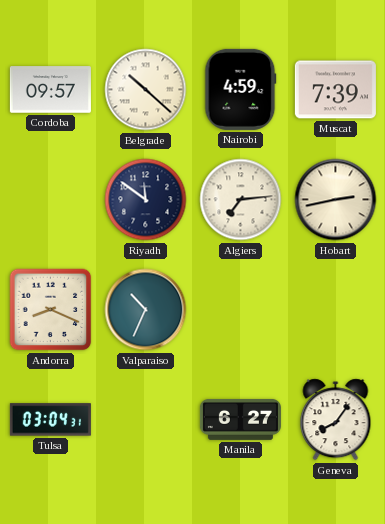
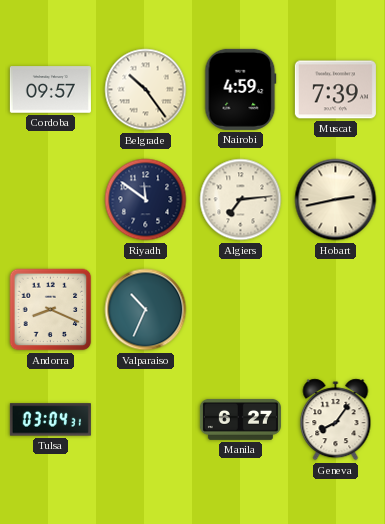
Belgrade: 10:22 -> 10:24
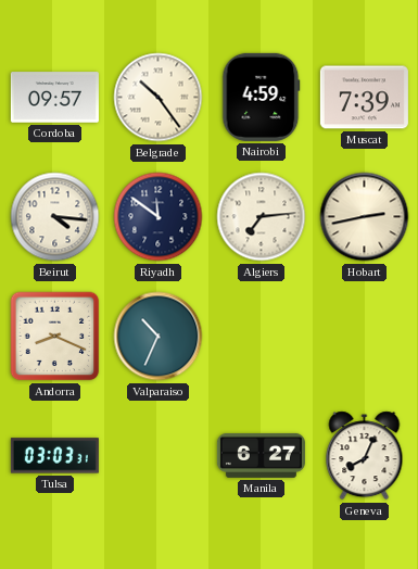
Beirut: none -> 4:16
Tulsa: 03:04 -> 03:03
Geneva: 8:06 -> 8:04
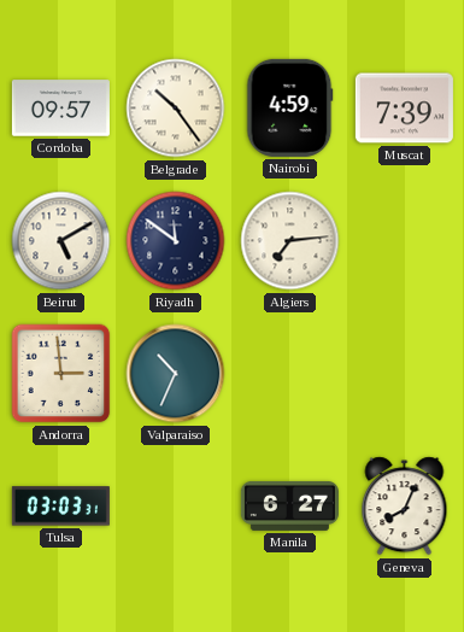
Beirut: 4:16 -> 5:10
Hobart: 2:43 -> none
Andorra: 8:19 -> 2:59
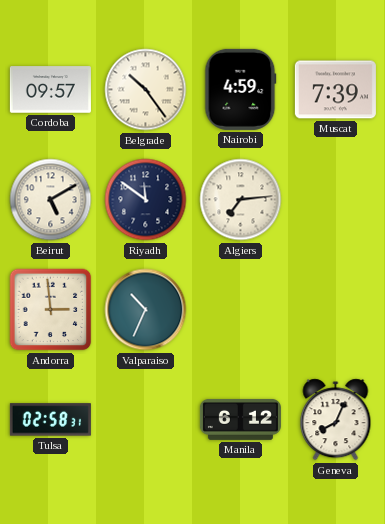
Tulsa: 03:03 -> 02:58
Manila: 6:27 -> 6:12
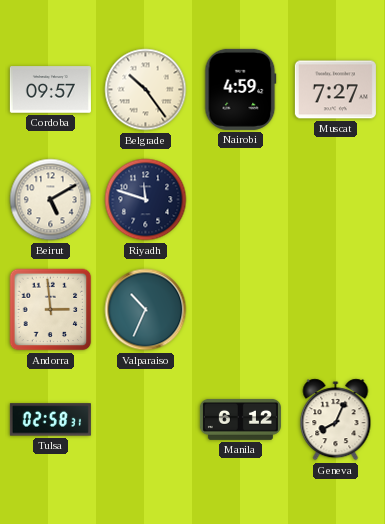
Muscat: 7:39 -> 7:27
Riyadh: 11:51 -> 11:48
Algiers: 7:14 -> none
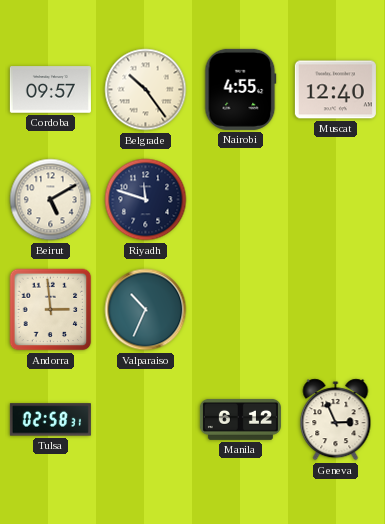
Nairobi: 4:59 -> 4:55
Muscat: 7:27 -> 12:40
Geneva: 8:04 -> 2:56
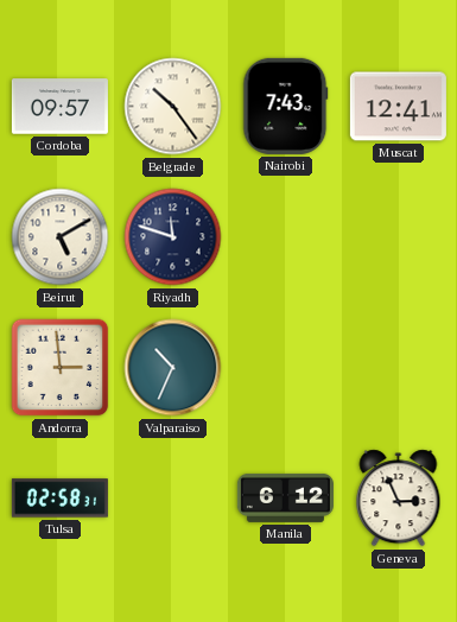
Nairobi: 4:55 -> 7:43
Muscat: 12:40 -> 12:41
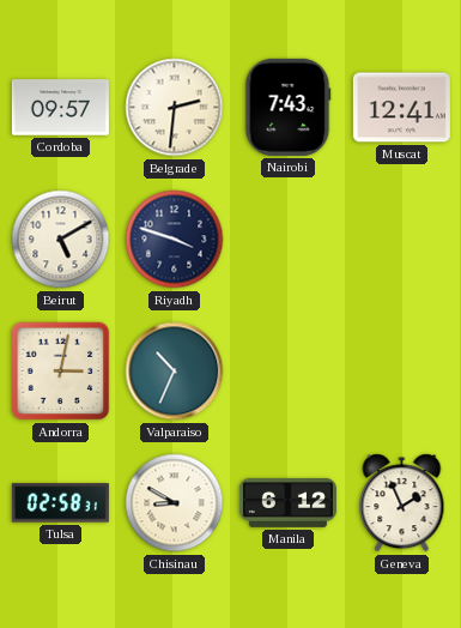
Belgrade: 10:24 -> 2:31
Riyadh: 11:48 -> 3:48
Andorra: 2:59 -> 3:02
Chisinau: none -> 8:50
Geneva: 2:56 -> 1:56
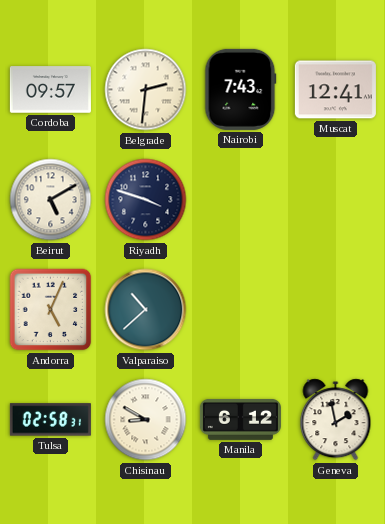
Andorra: 3:02 -> 5:04
Valparaiso: 10:34 -> 10:38
Geneva: 1:56 -> 1:58
